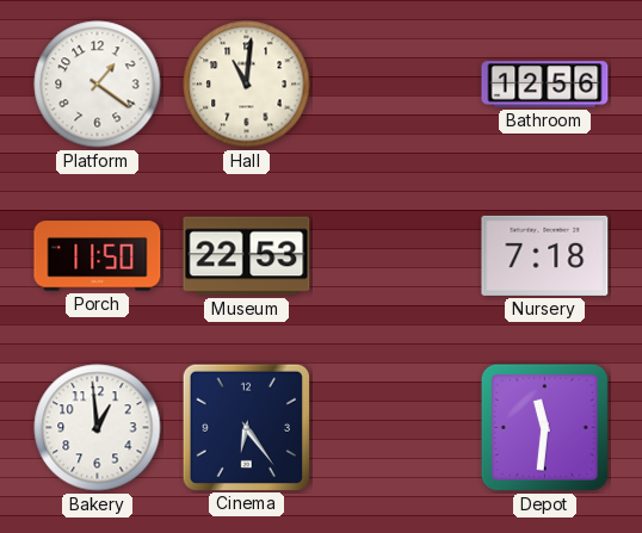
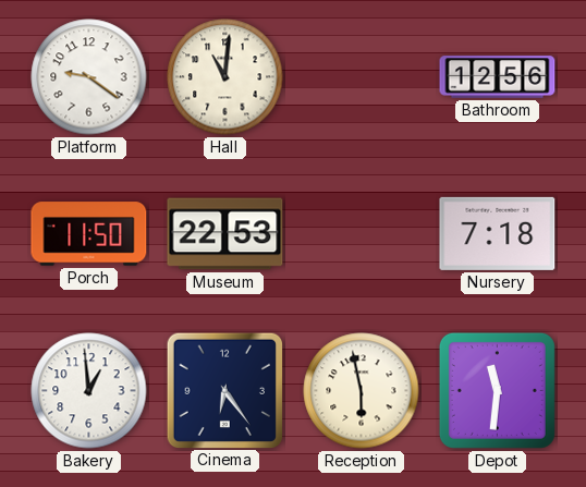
Platform: 1:21 -> 9:21
Reception: none -> 5:58
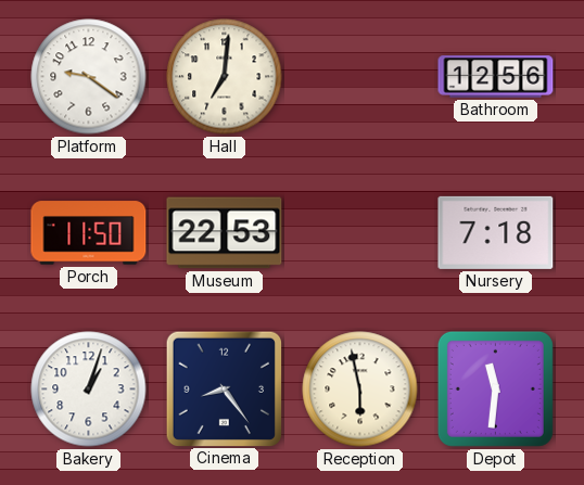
Hall: 11:01 -> 7:01
Bakery: 12:59 -> 1:03
Cinema: 6:24 -> 8:24
